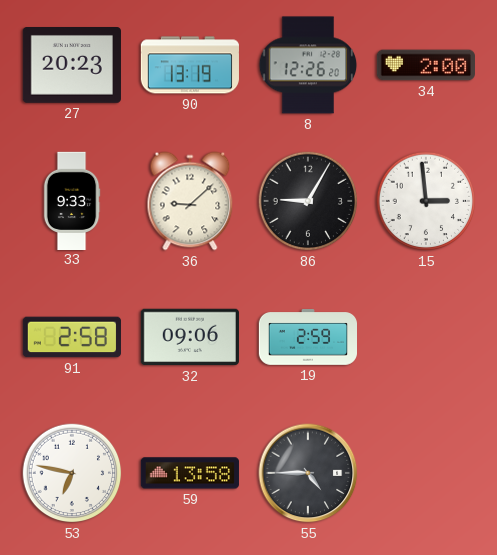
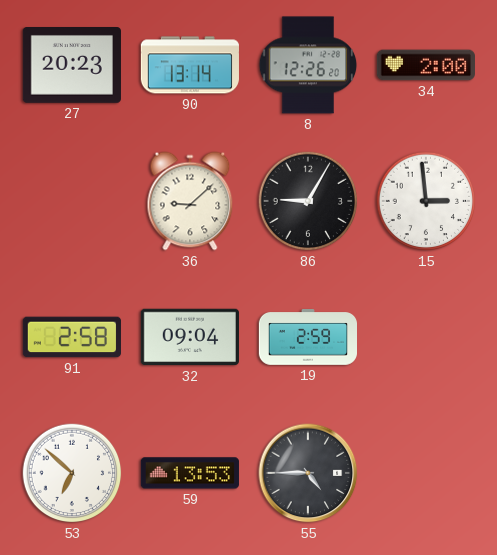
90: 13:19 -> 13:14
33: 9:33 -> none
32: 09:06 -> 09:04
53: 6:47 -> 6:52
59: 13:58 -> 13:53
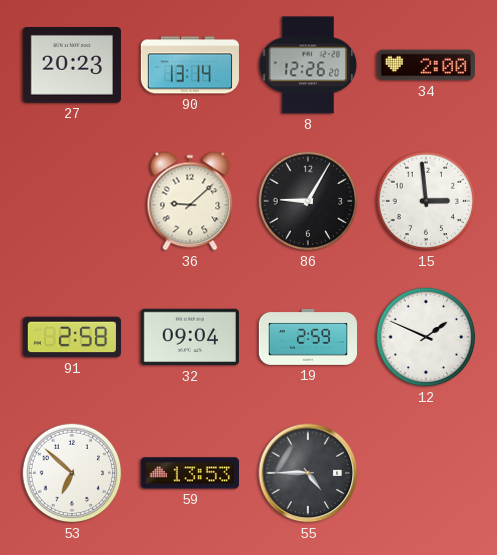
12: none -> 1:49
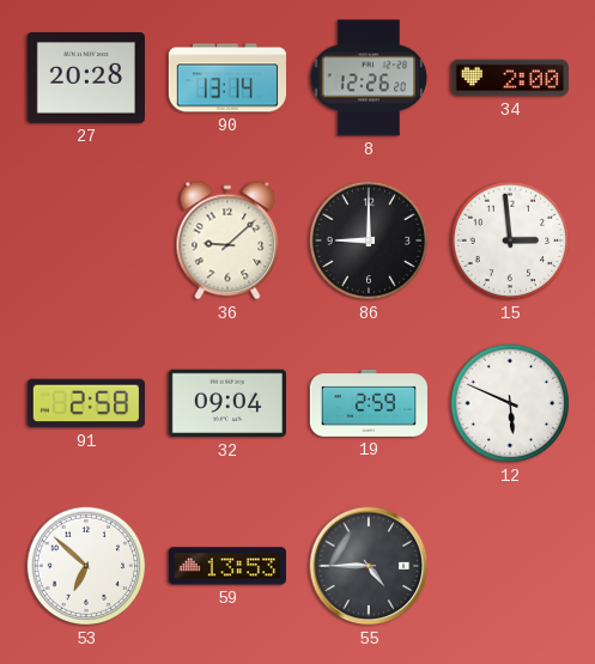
27: 20:23 -> 20:28
86: 9:05 -> 9:00
12: 1:49 -> 5:49
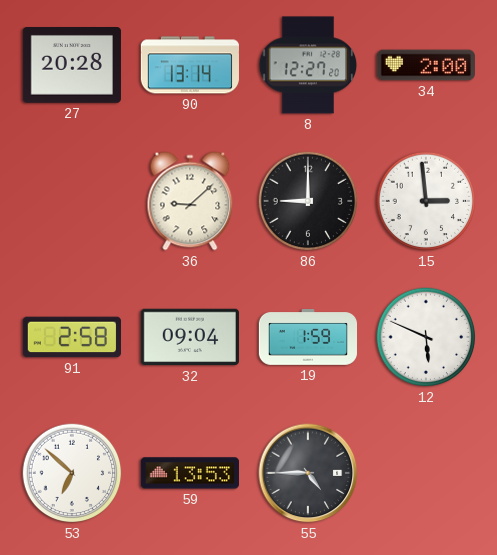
8: 12:26 -> 12:27
19: 2:59 -> 1:59
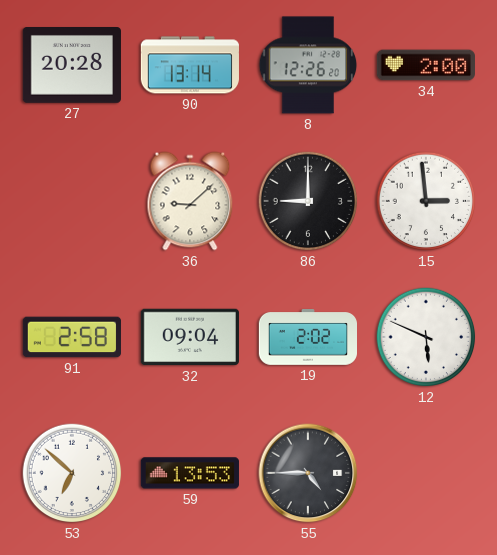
8: 12:27 -> 12:26
19: 1:59 -> 2:02
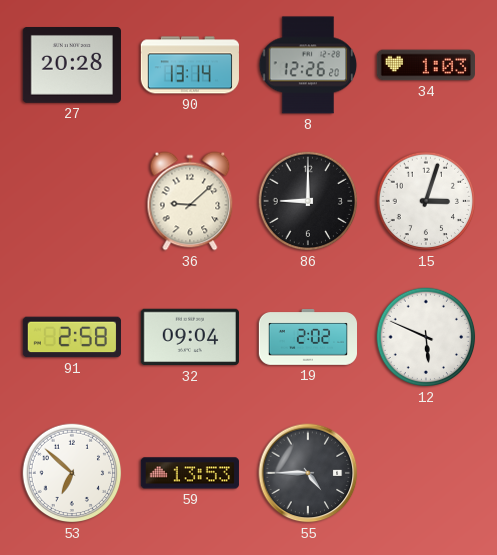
34: 2:00 -> 1:03
15: 2:59 -> 3:03
